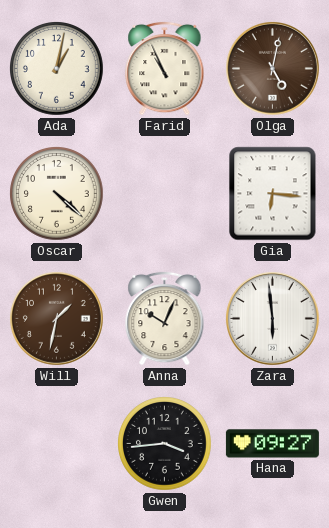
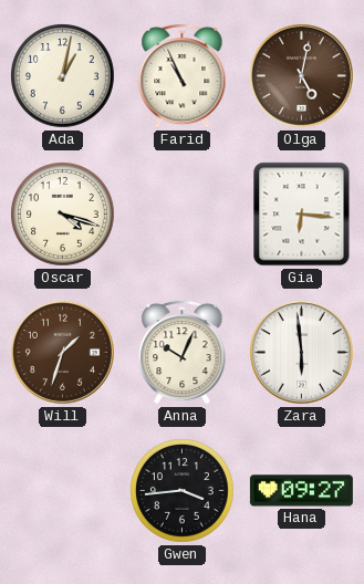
Oscar: 4:22 -> 4:18
Will: 1:32 -> 1:33
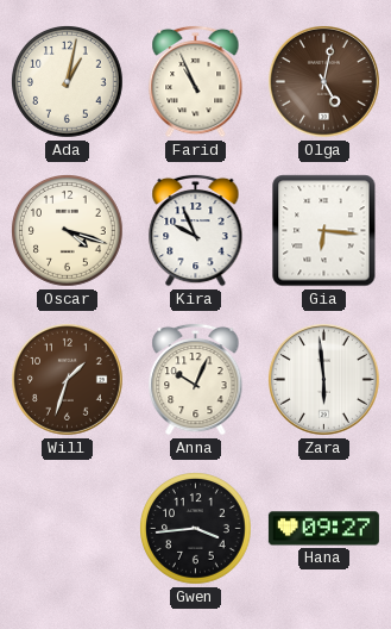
Kira: none -> 9:56
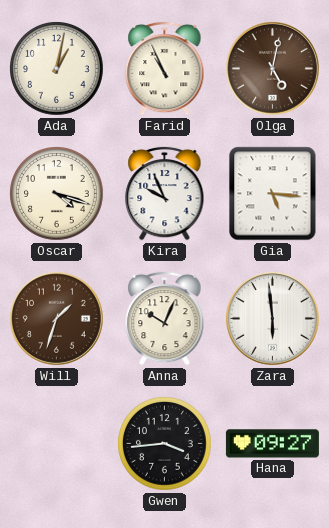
Gia: 6:16 -> 5:16
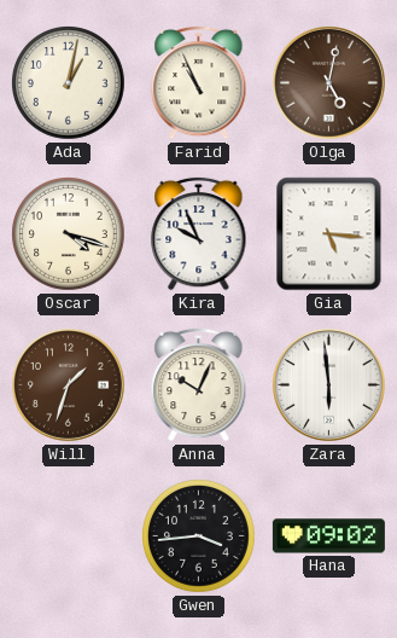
Hana: 09:27 -> 09:02
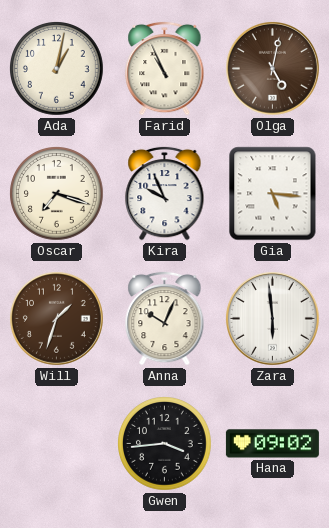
Oscar: 4:18 -> 7:18
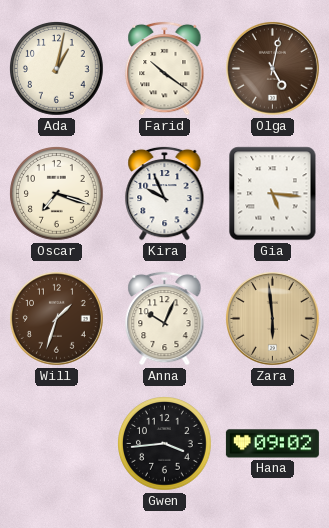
Farid: 10:56 -> 10:21
Zara dial: white -> champagne
